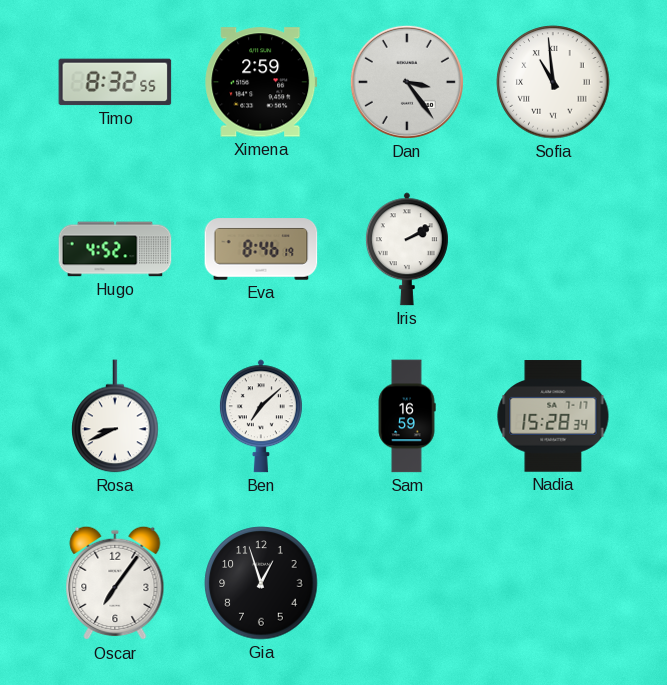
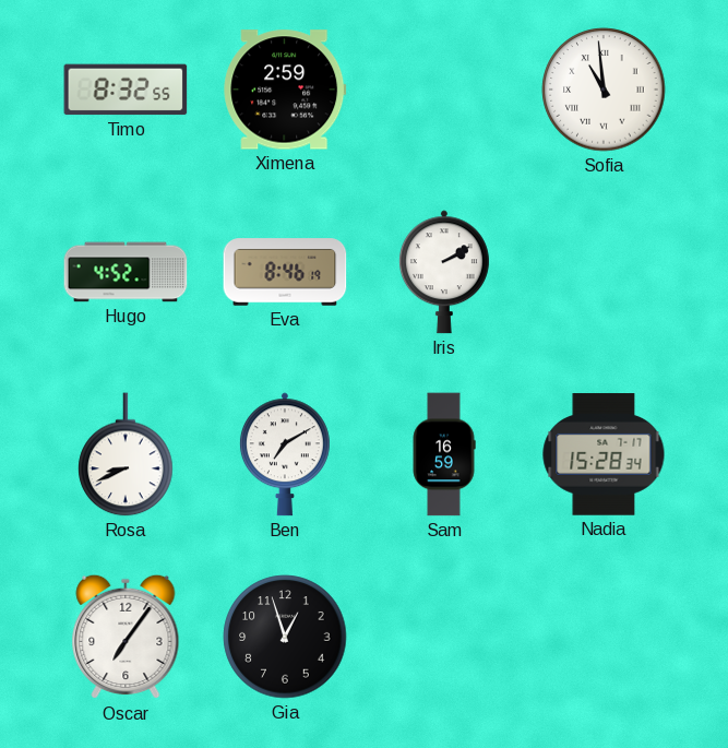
Dan: 3:24 -> none
Ben: 7:08 -> 7:10
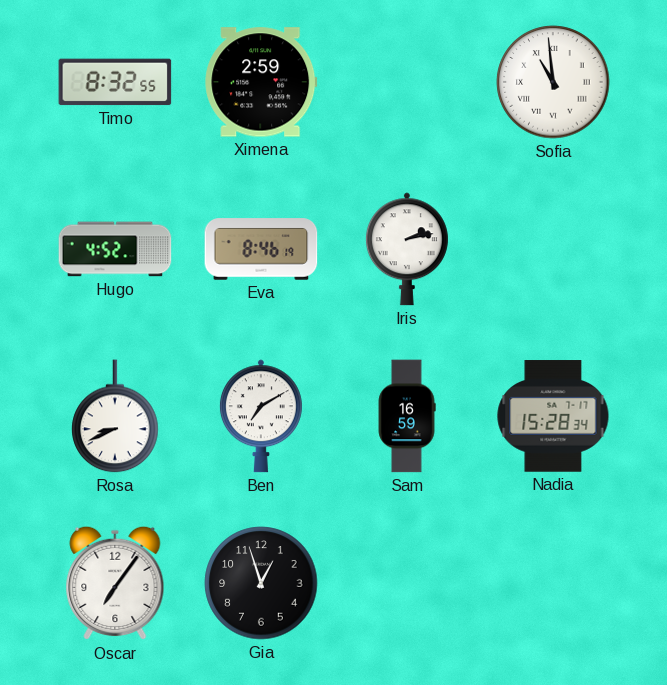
Iris: 2:10 -> 2:13
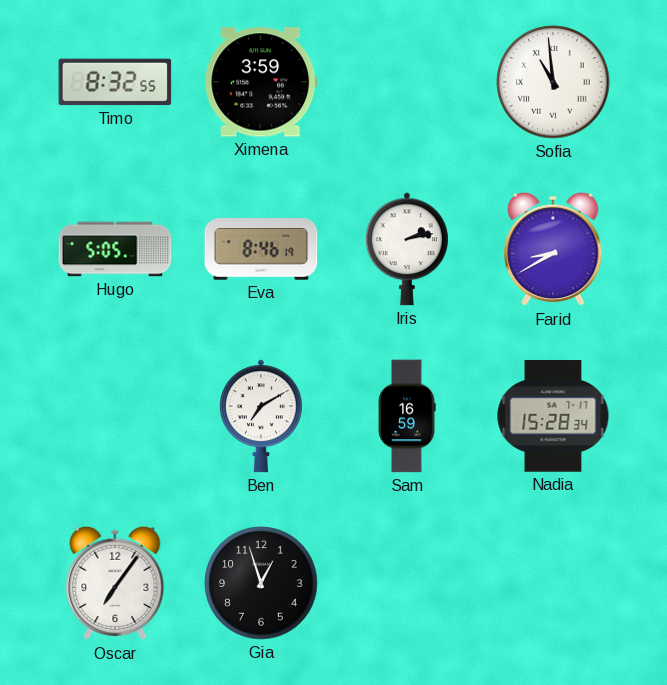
Ximena: 2:59 -> 3:59
Hugo: 4:52 -> 5:05
Farid: none -> 8:40
Rosa: 8:41 -> none
